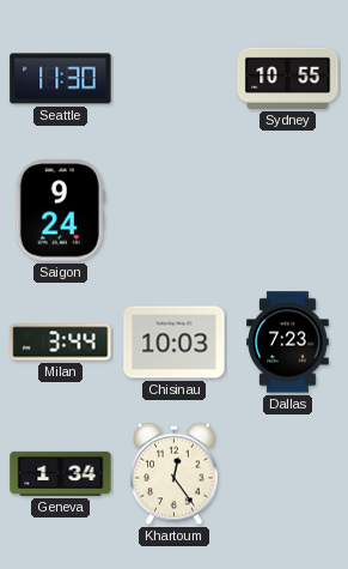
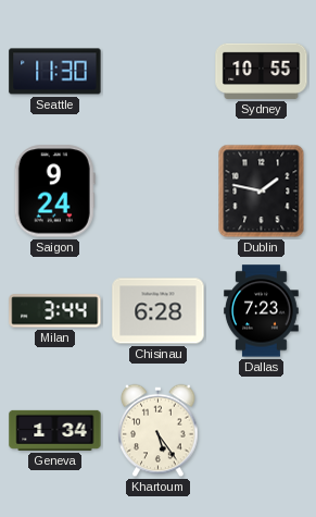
Dublin: none -> 1:47
Chisinau: 10:03 -> 6:28
Khartoum: 12:24 -> 5:24
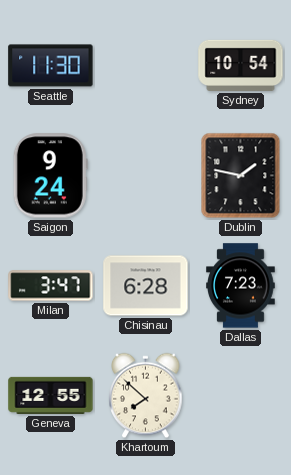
Sydney: 10:55 -> 10:54
Milan: 3:44 -> 3:47
Geneva: 1:34 -> 12:55
Khartoum: 5:24 -> 7:52
